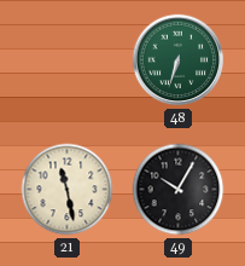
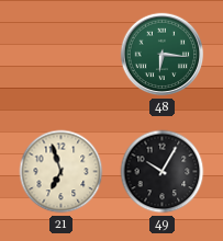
48: 6:33 -> 6:16
21: 11:28 -> 6:57
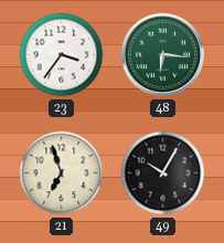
23: none -> 3:36
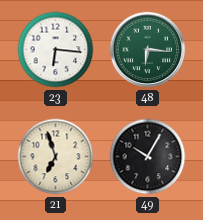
23: 3:36 -> 6:16
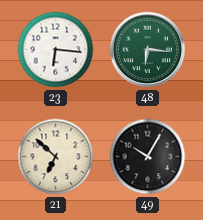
21: 6:57 -> 6:52
